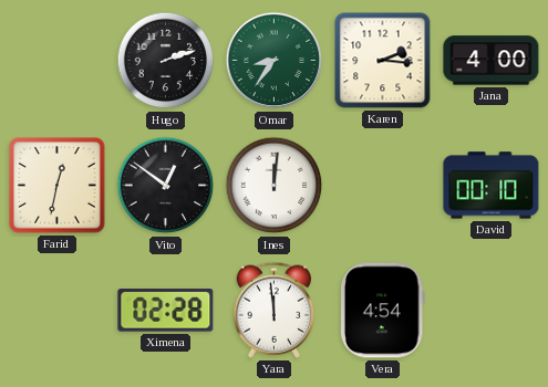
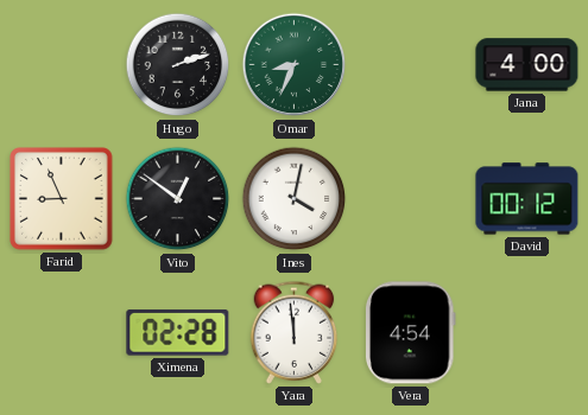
Omar: 8:36 -> 8:34
Karen: 2:16 -> none
Farid: 12:32 -> 8:56
Ines: 12:01 -> 4:02
David: 00:10 -> 00:12
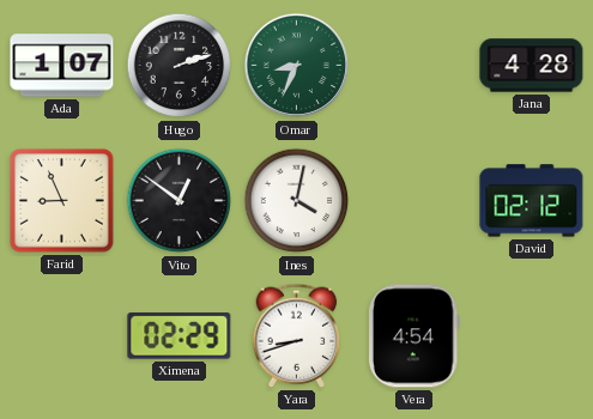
Ada: none -> 1:07
Jana: 4:00 -> 4:28
David: 00:12 -> 02:12
Ximena: 02:28 -> 02:29
Yara: 11:59 -> 8:42
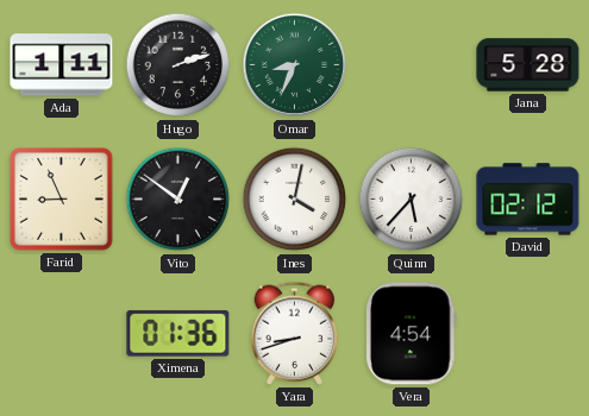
Ada: 1:07 -> 1:11
Jana: 4:28 -> 5:28
Quinn: none -> 5:37
Ximena: 02:29 -> 01:36
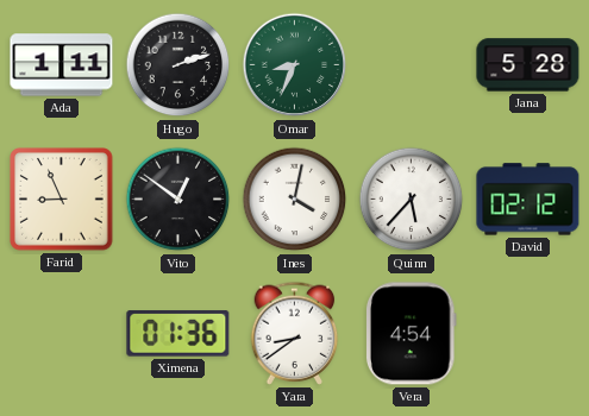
Yara: 8:42 -> 8:39
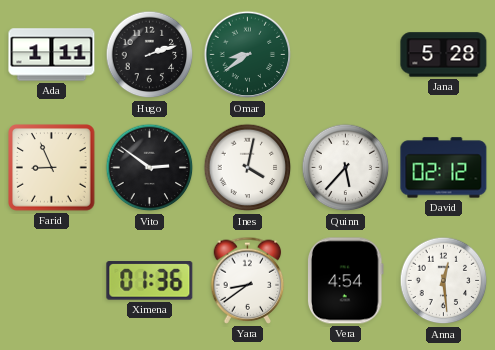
Omar: 8:34 -> 8:39
Vito: 12:51 -> 2:51
Anna: none -> 12:29
